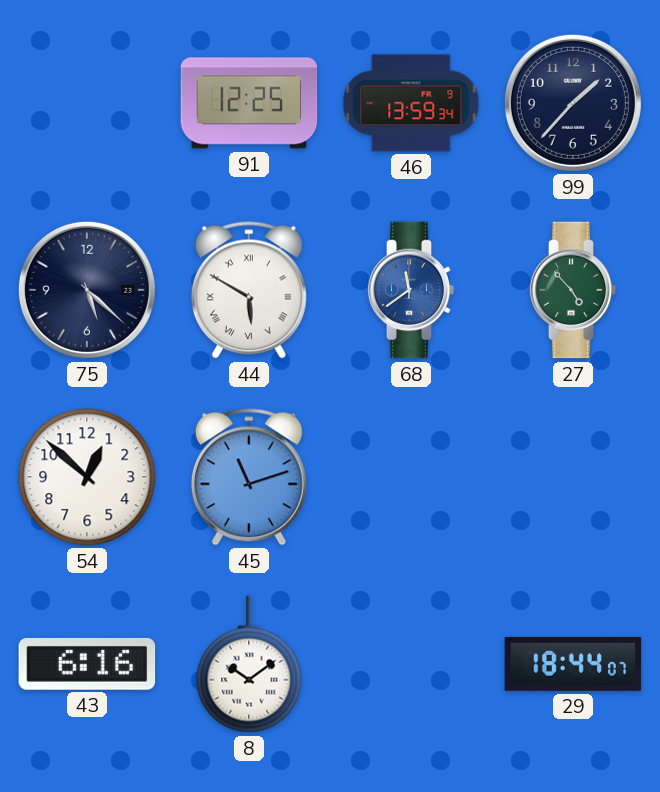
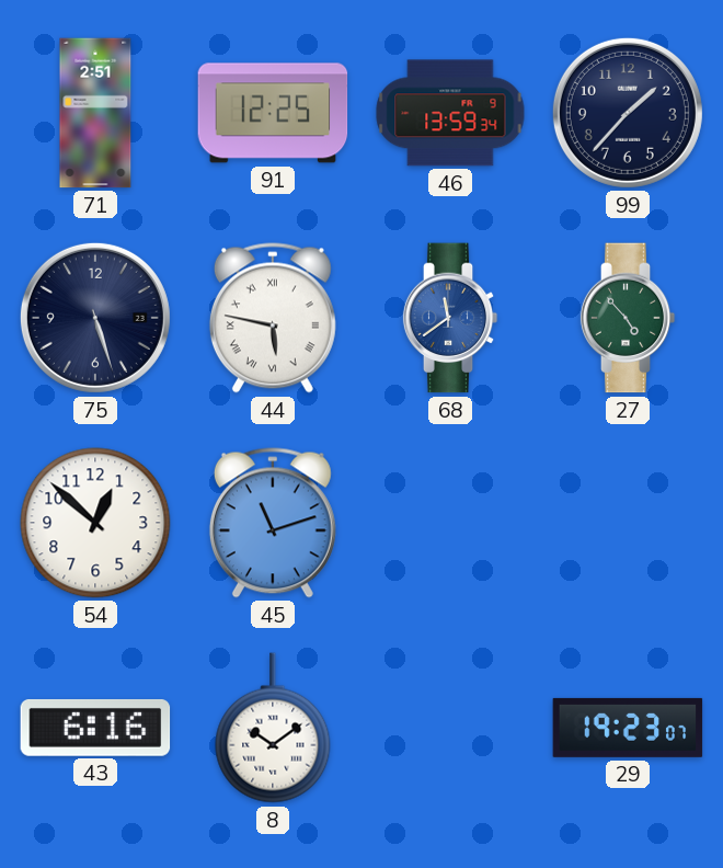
71: none -> 2:51
75: 5:22 -> 5:27
44: 5:50 -> 5:47
29: 18:44 -> 19:23
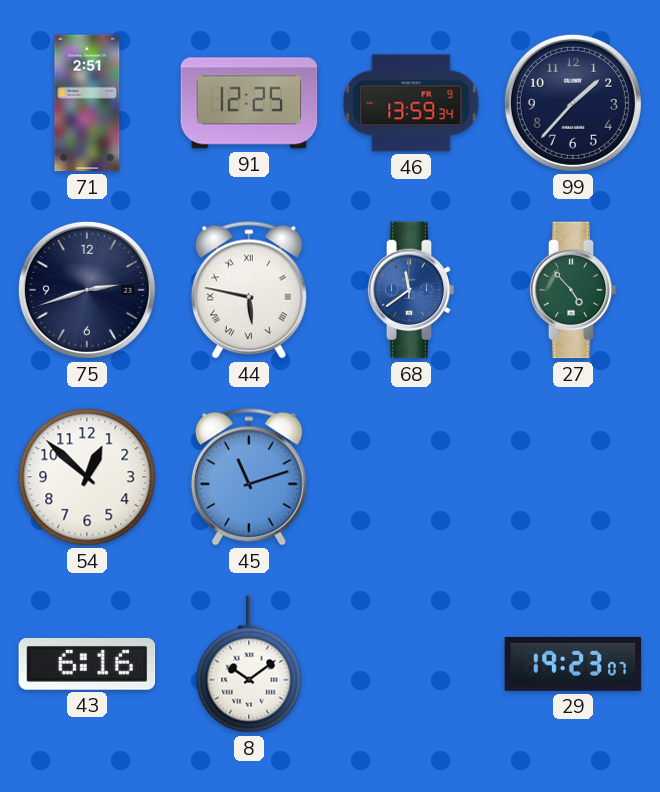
75: 5:27 -> 2:42
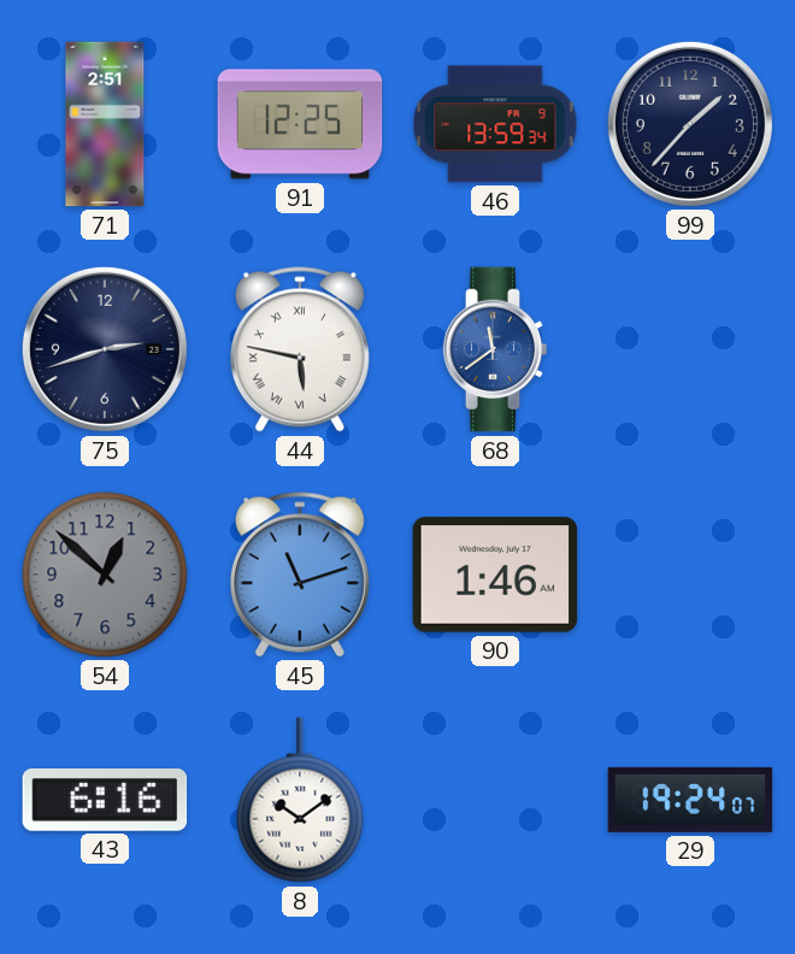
27: 4:53 -> none
54 dial: white -> grey
90: none -> 1:46
29: 19:23 -> 19:24
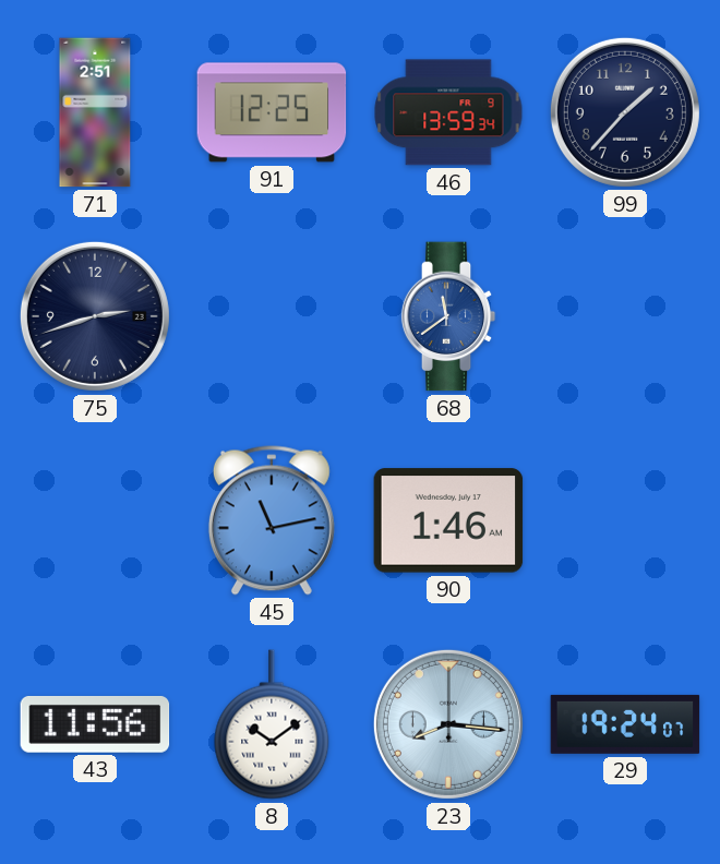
44: 5:47 -> none
54: 12:52 -> none
45: 11:12 -> 11:13
43: 6:16 -> 11:56
23: none -> 8:16
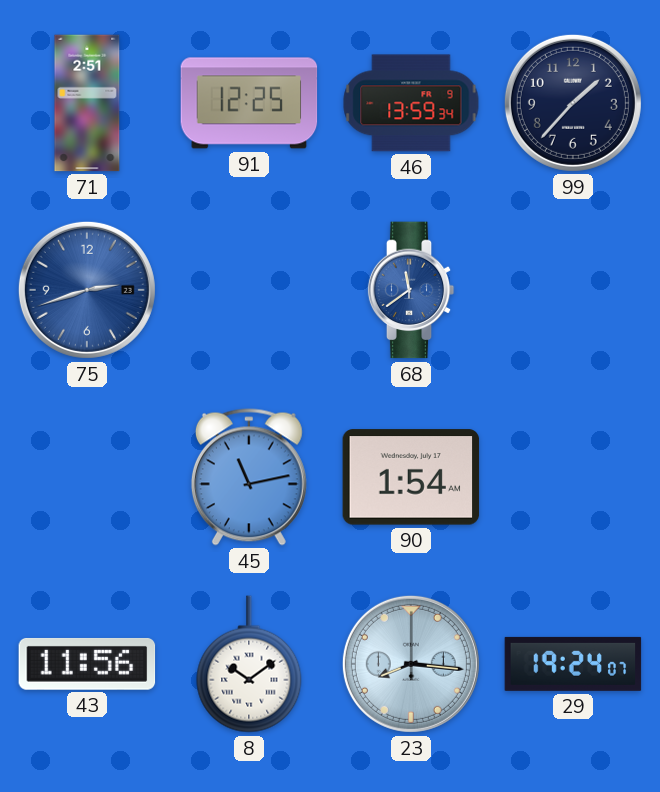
75 dial: navy -> blue
90: 1:46 -> 1:54
